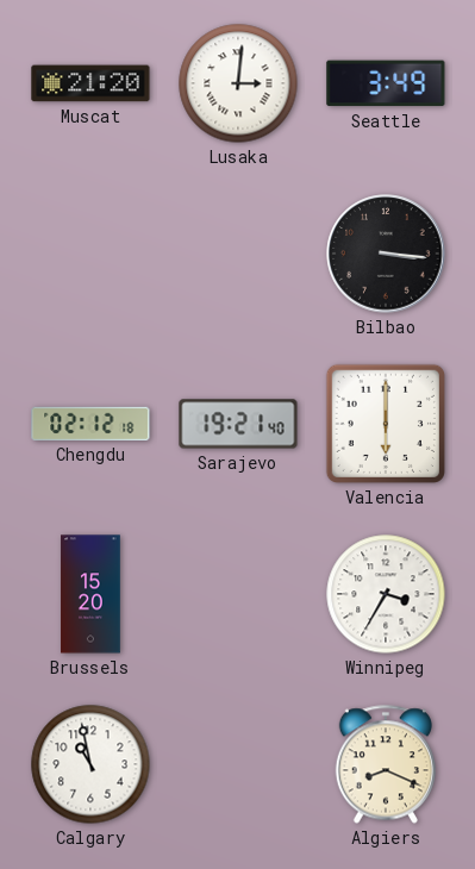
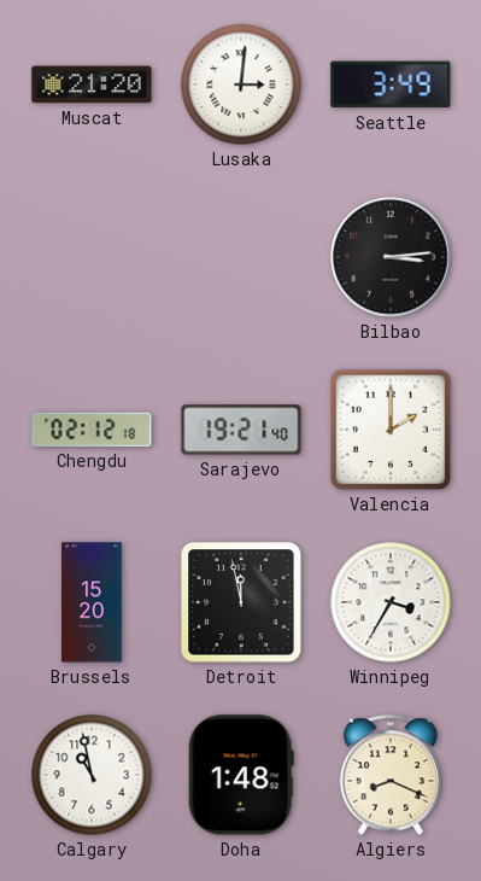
Bilbao: 3:16 -> 3:14
Valencia: 6:00 -> 2:00
Detroit: none -> 11:58
Doha: none -> 1:48
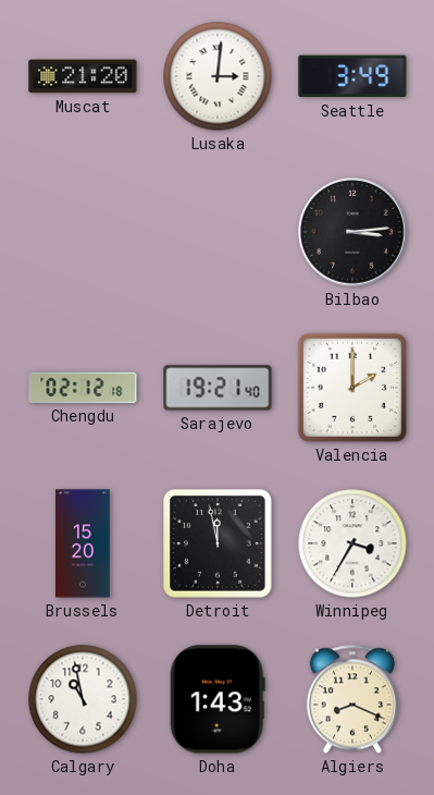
Doha: 1:48 -> 1:43
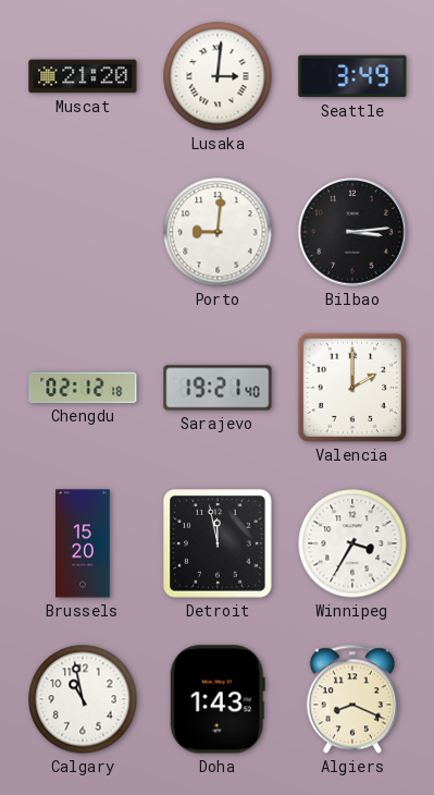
Porto: none -> 9:01
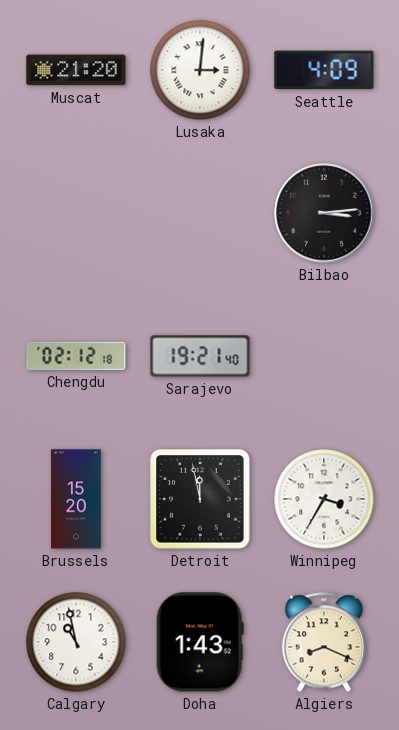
Seattle: 3:49 -> 4:09
Porto: 9:01 -> none
Valencia: 2:00 -> none
